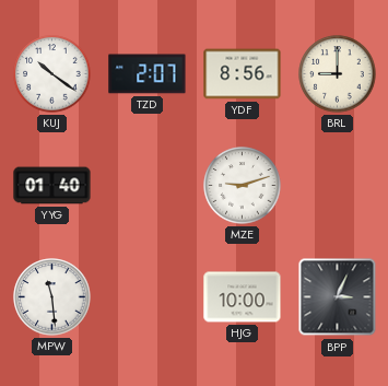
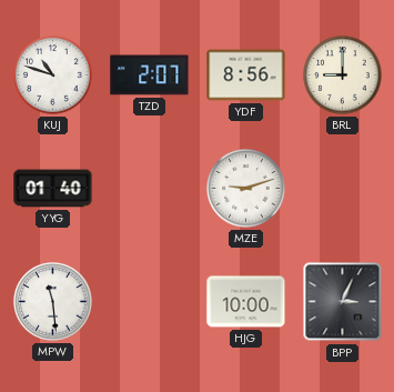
KUJ: 10:21 -> 10:48
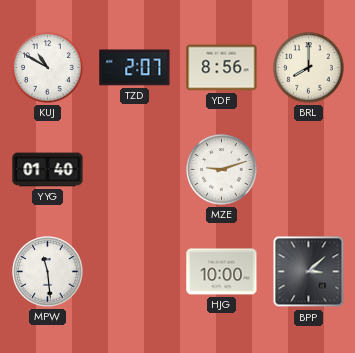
KUJ: 10:48 -> 10:50
BRL: 9:00 -> 8:00
BPP: 3:04 -> 3:08
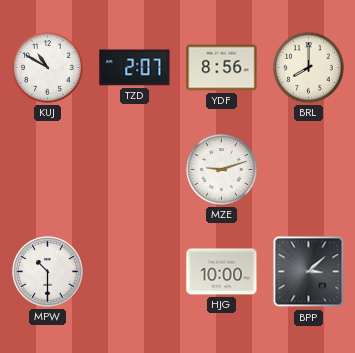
YYG: 01:40 -> none
MPW: 11:29 -> 10:30
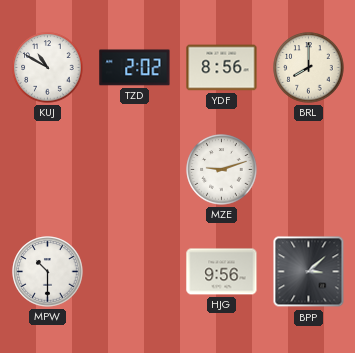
TZD: 2:07 -> 2:02
HJG: 10:00 -> 9:56
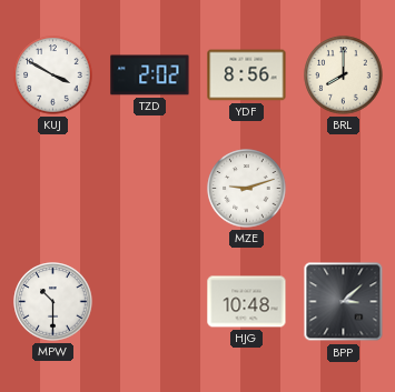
KUJ: 10:50 -> 3:50
HJG: 9:56 -> 10:48
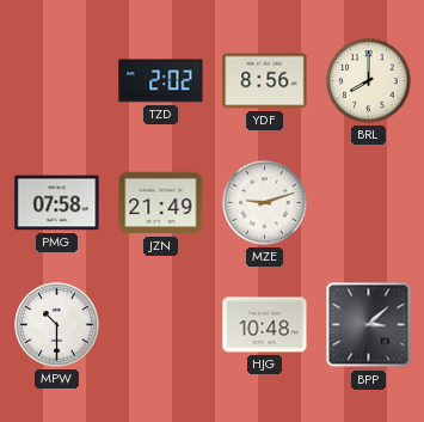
KUJ: 3:50 -> none
PMG: none -> 07:58
JZN: none -> 21:49
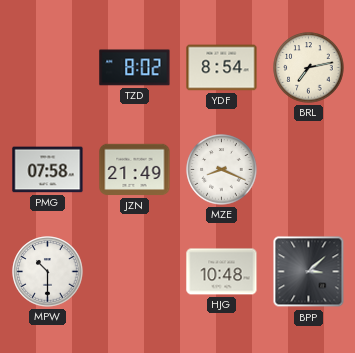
TZD: 2:02 -> 8:02
YDF: 8:56 -> 8:54
BRL: 8:00 -> 7:13
MZE: 9:12 -> 8:19
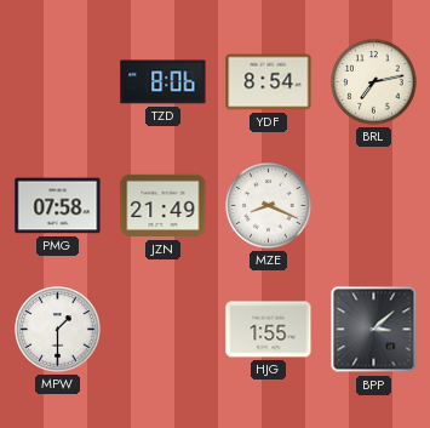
TZD: 8:02 -> 8:06
MPW: 10:30 -> 1:30
HJG: 10:48 -> 1:55
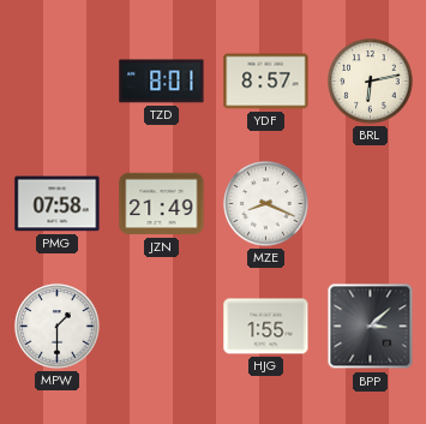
TZD: 8:06 -> 8:01
YDF: 8:54 -> 8:57
BRL: 7:13 -> 6:13
